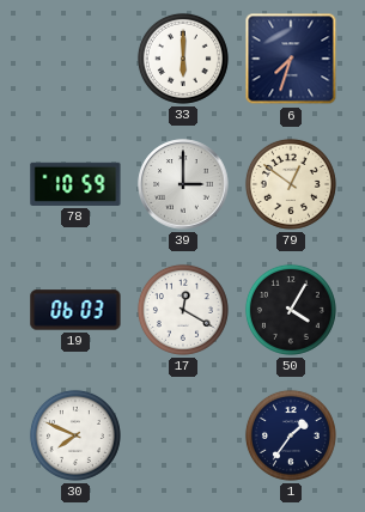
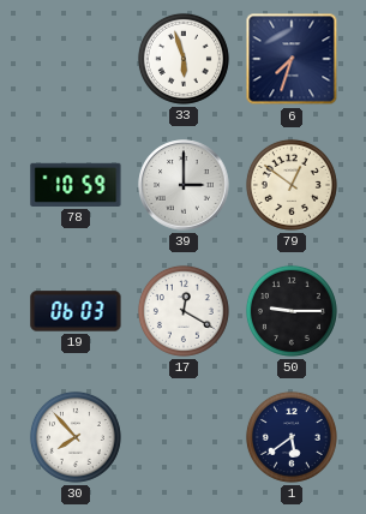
33: 6:00 -> 5:57
50: 4:05 -> 9:15
30: 7:49 -> 7:53
1: 1:36 -> 5:39
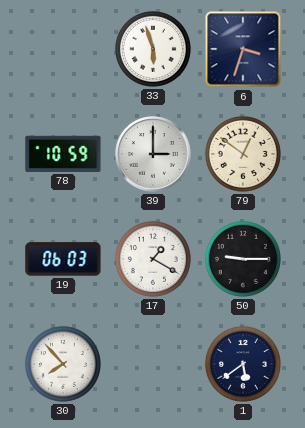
6: 7:33 -> 3:33
17: 12:20 -> 1:20
